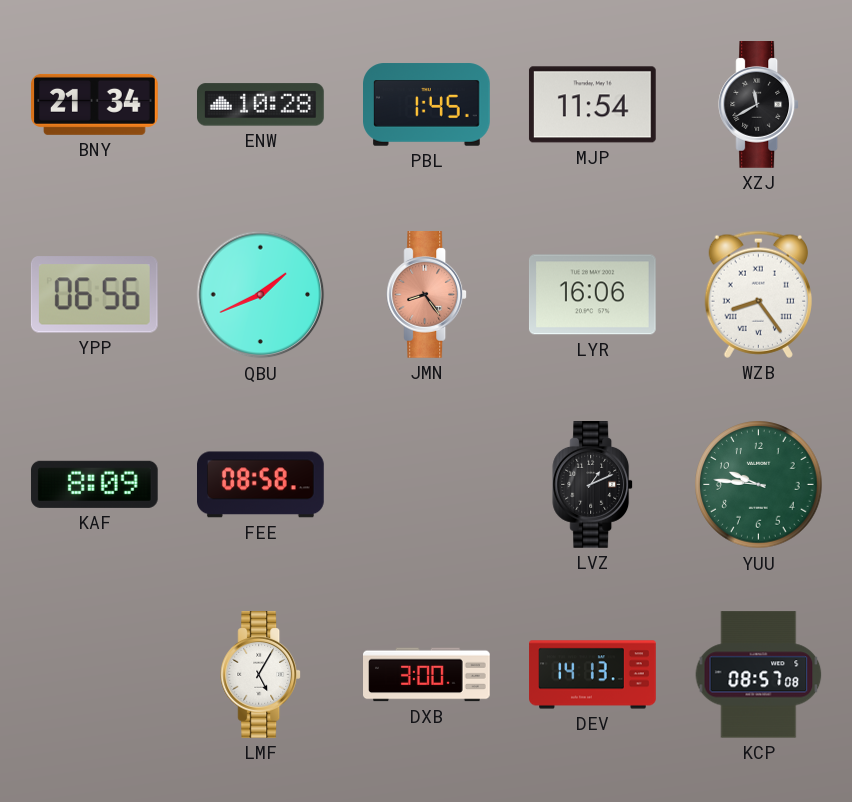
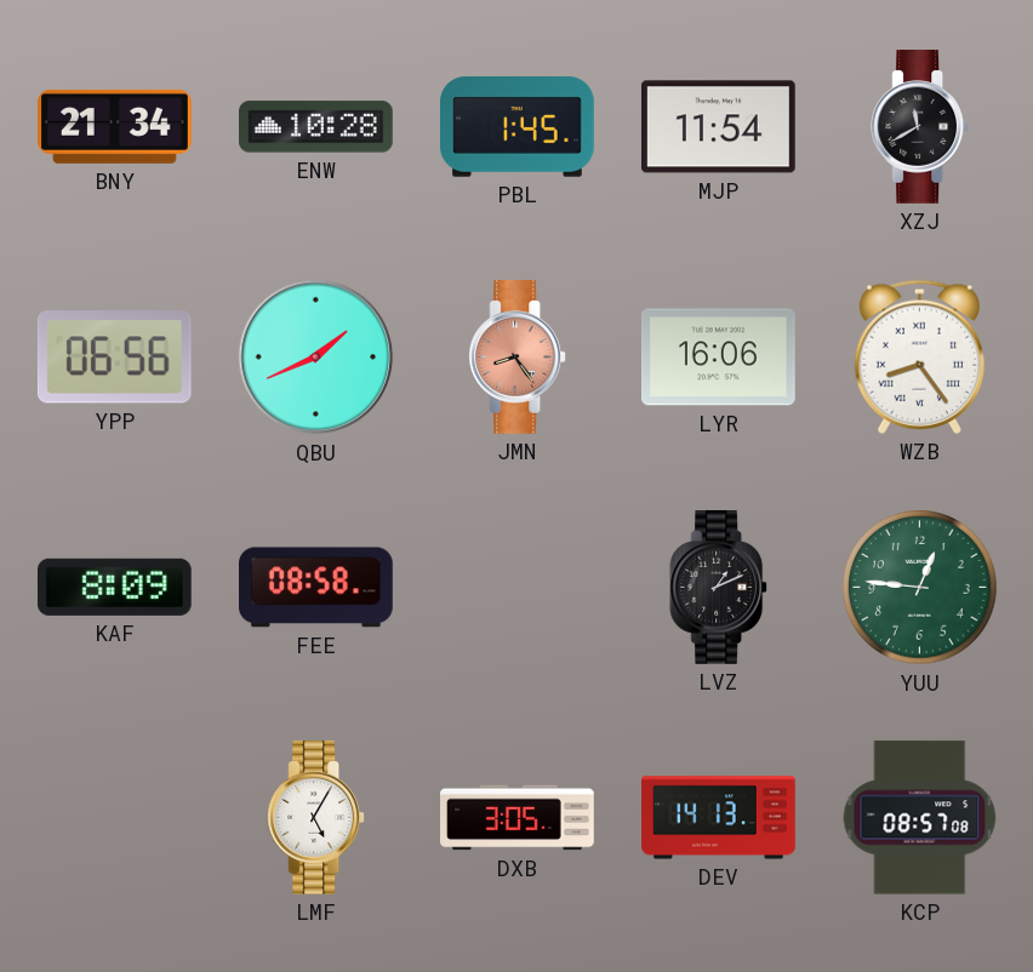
YUU: 9:46 -> 12:46
DXB: 3:00 -> 3:05
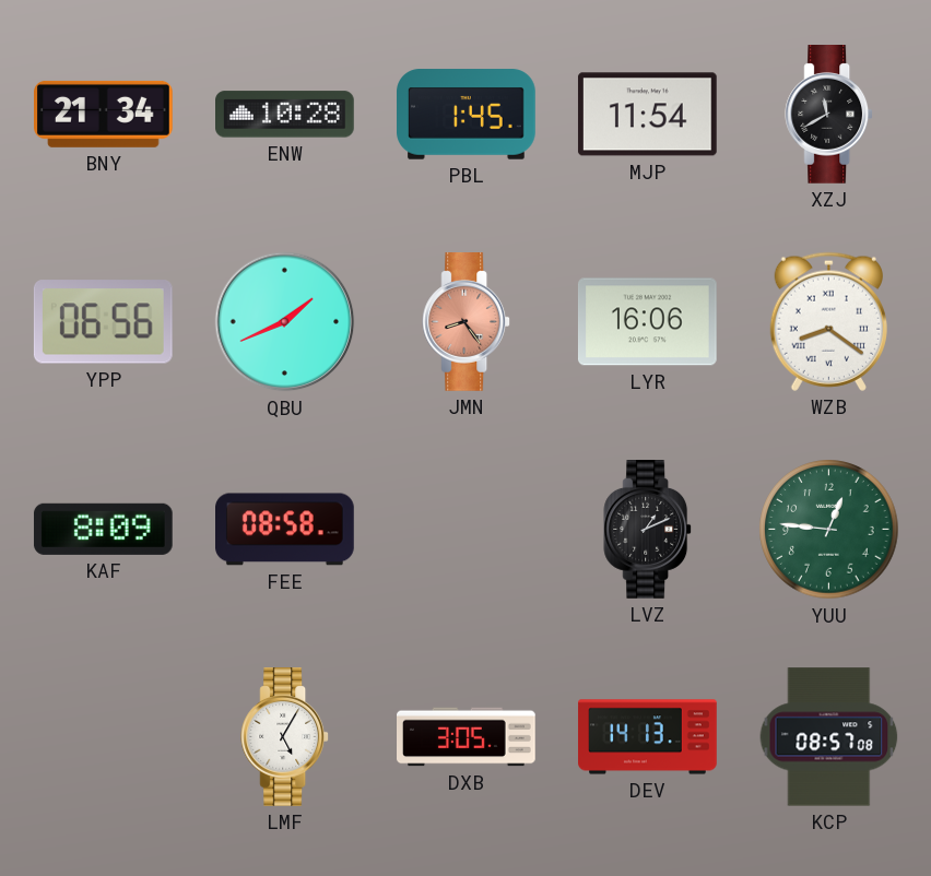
WZB: 8:24 -> 8:21
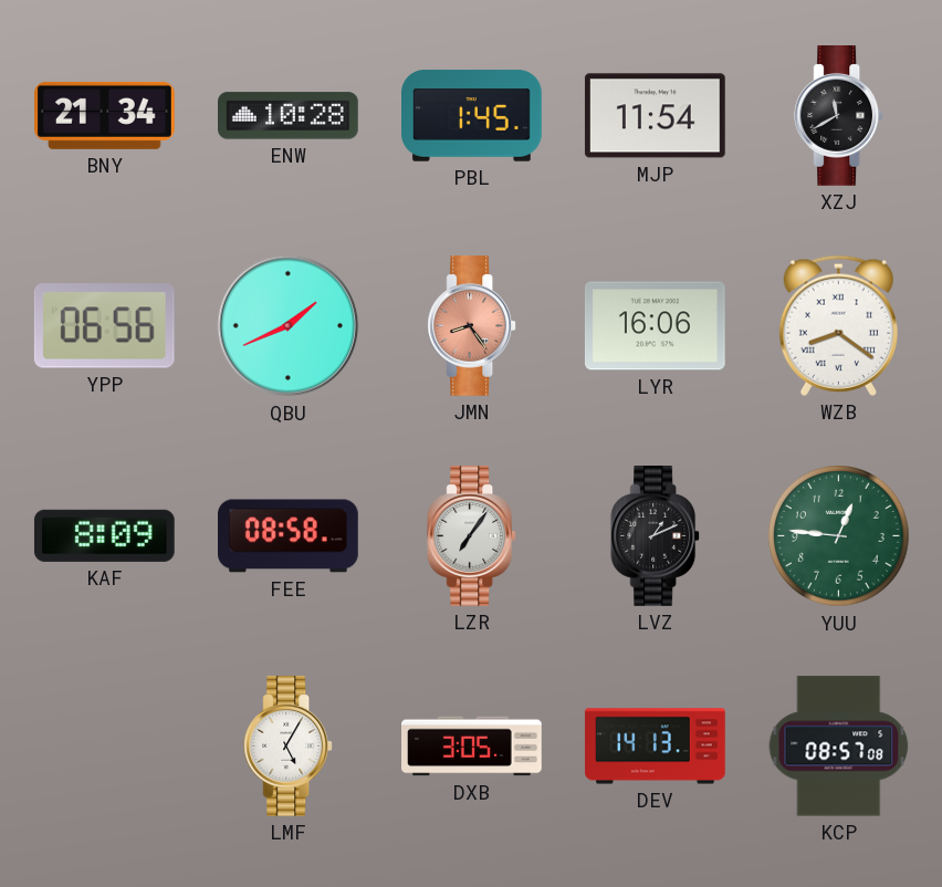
LZR: none -> 7:06
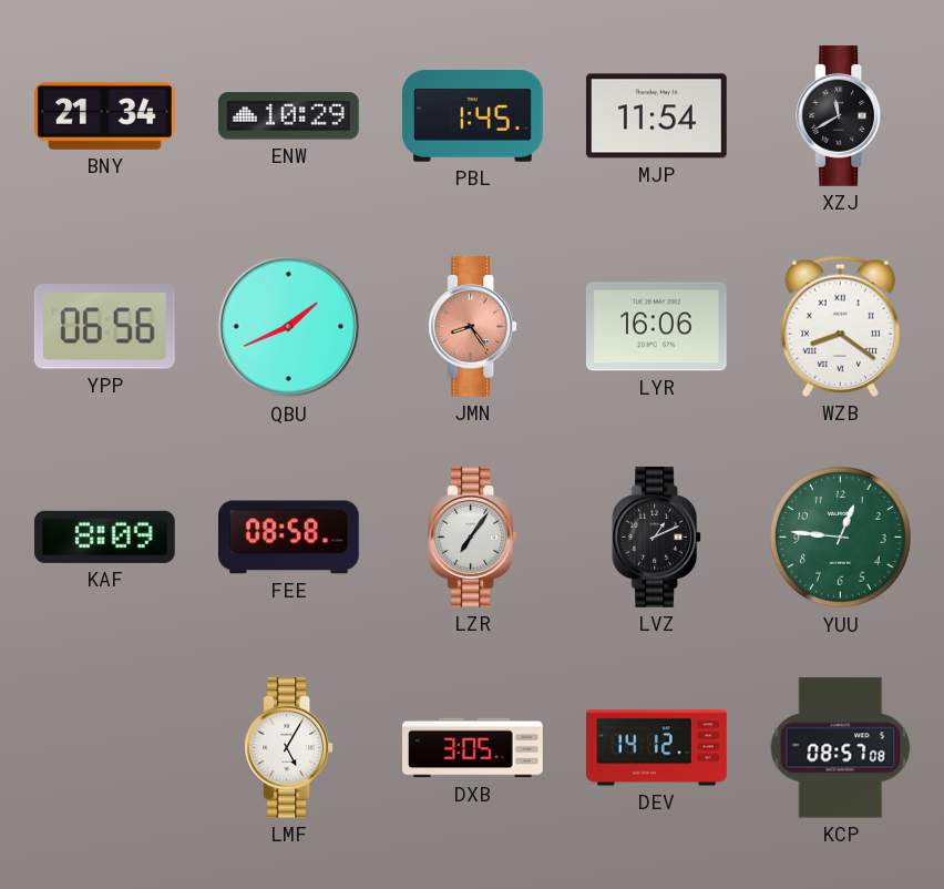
ENW: 10:28 -> 10:29
DEV: 14:13 -> 14:12
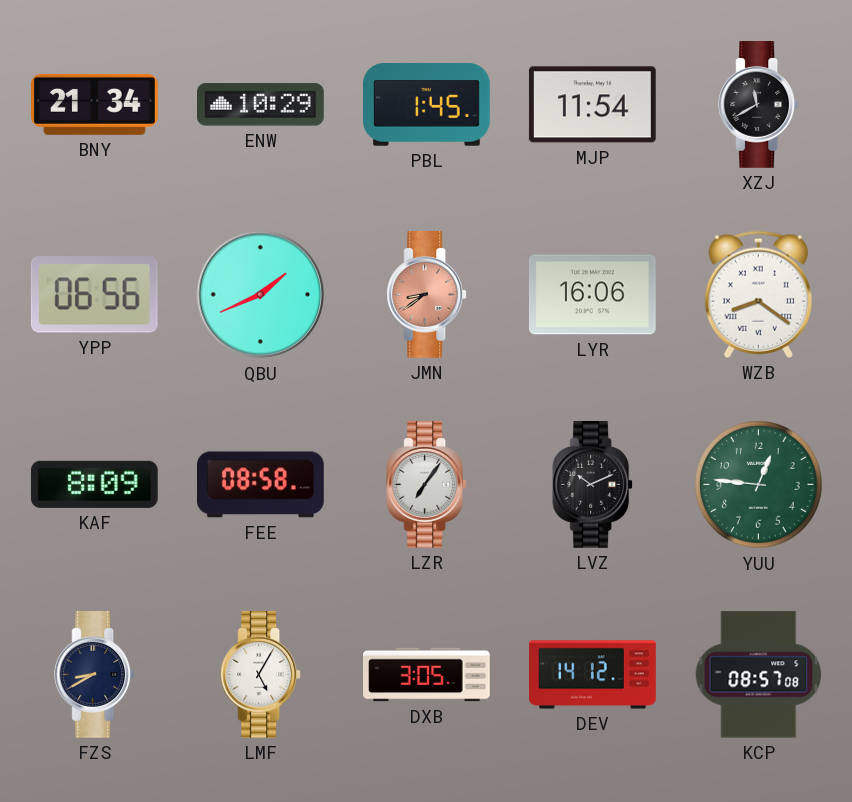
JMN: 8:24 -> 8:39
LVZ: 1:11 -> 10:11
FZS: none -> 8:40
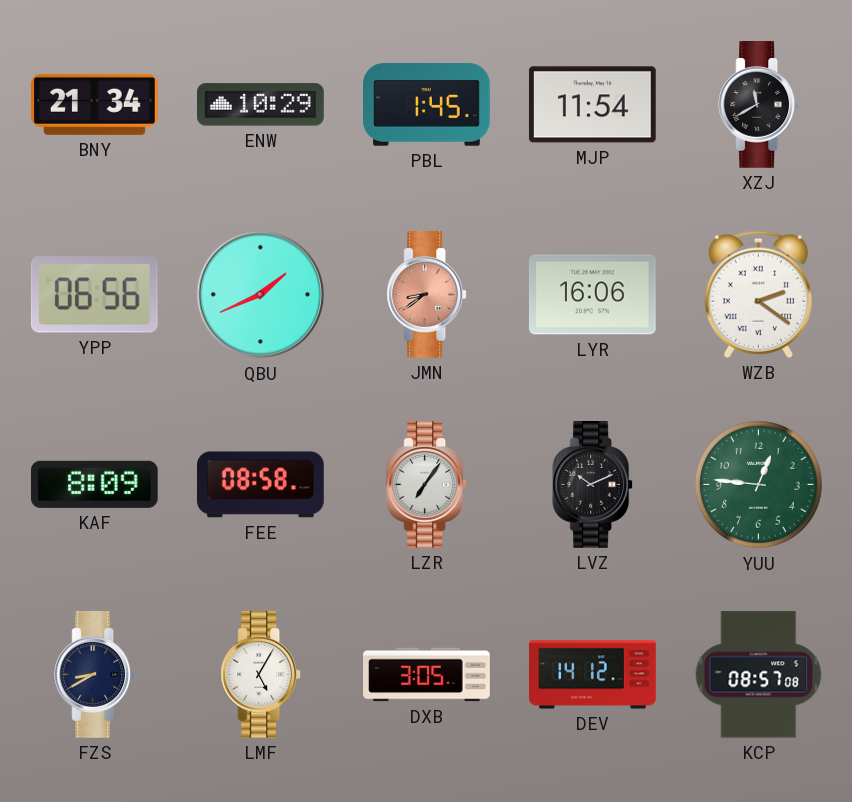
WZB: 8:21 -> 2:21
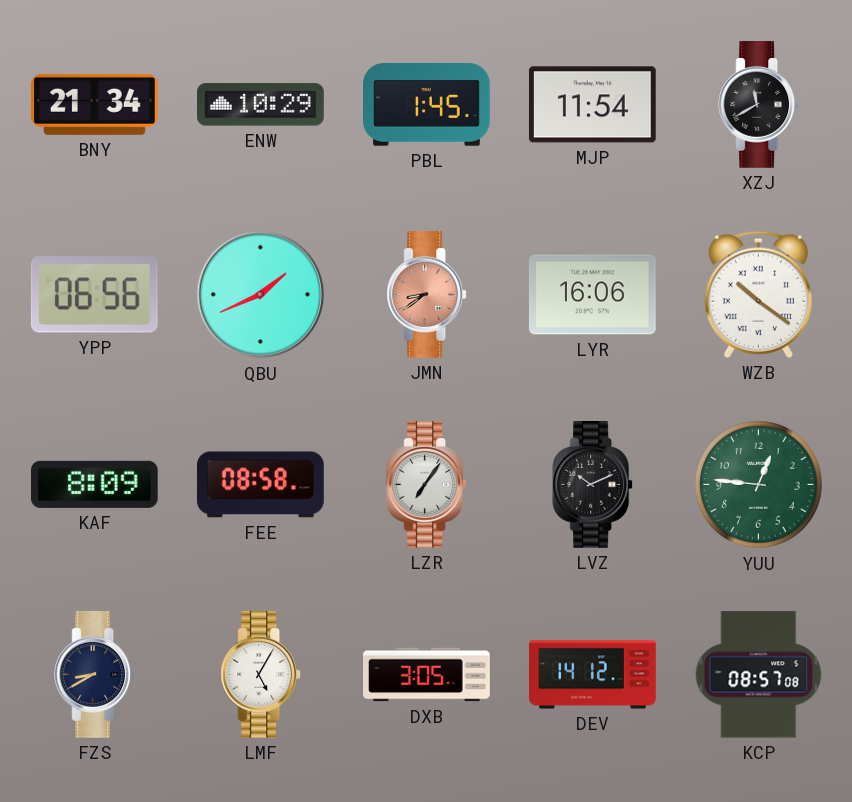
WZB: 2:21 -> 10:21
